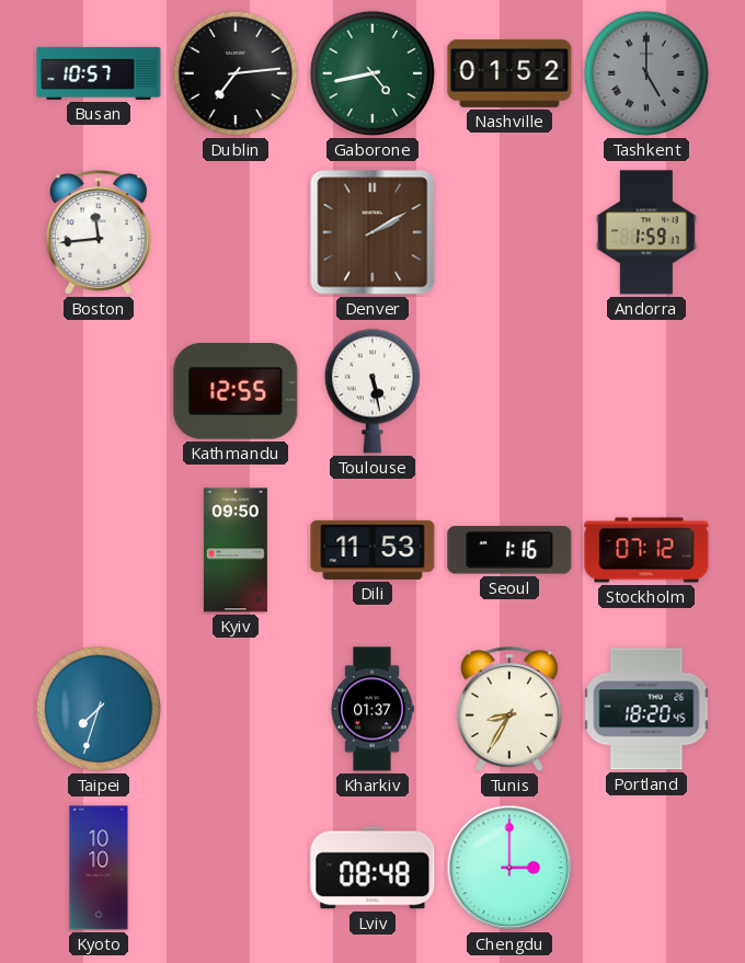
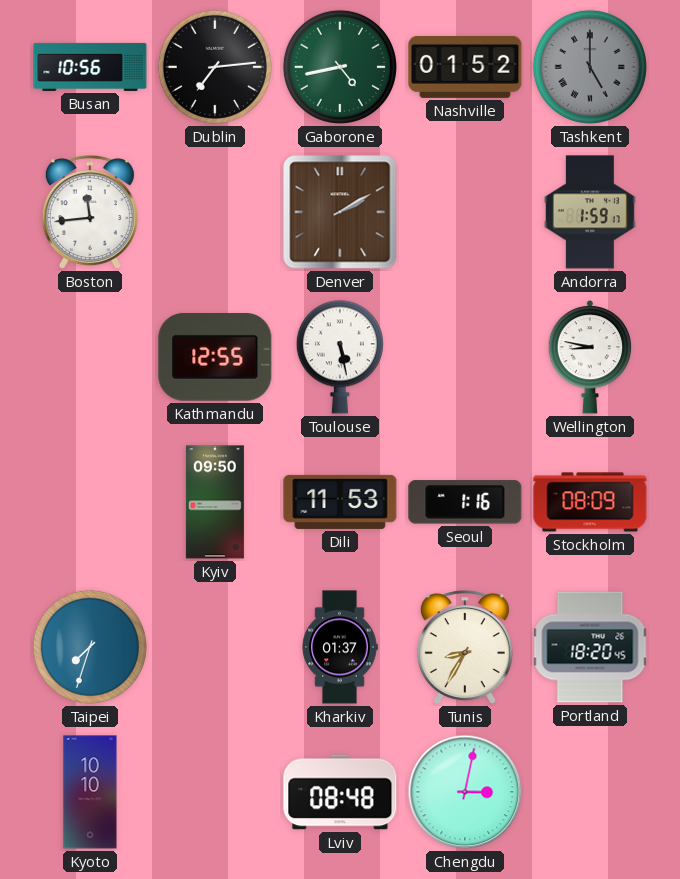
Busan: 10:57 -> 10:56
Wellington: none -> 8:47
Stockholm: 07:12 -> 08:09
Chengdu: 3:00 -> 3:02
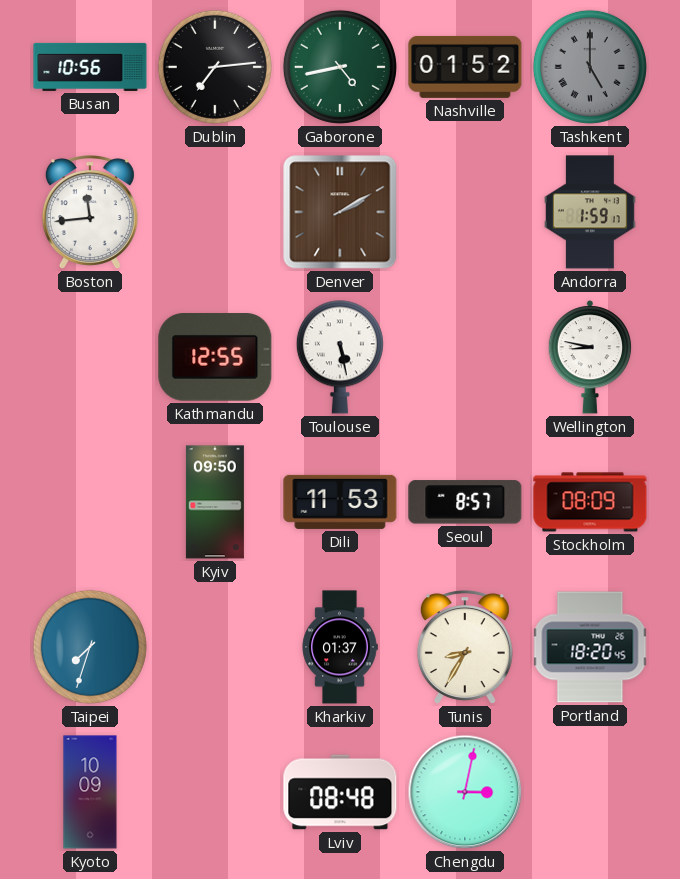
Seoul: 1:16 -> 8:57
Kyoto: 10:10 -> 10:09
